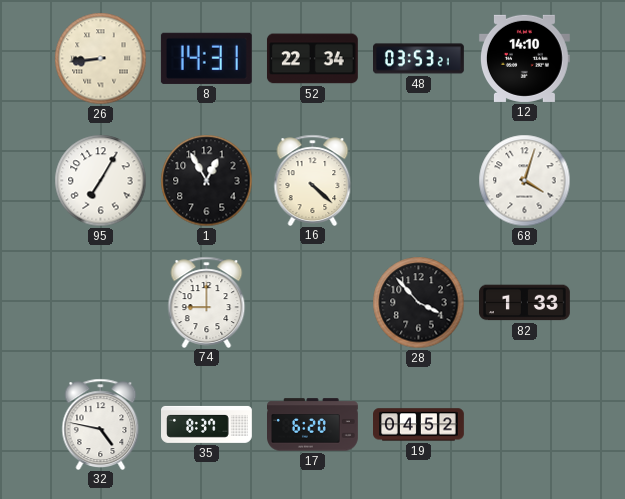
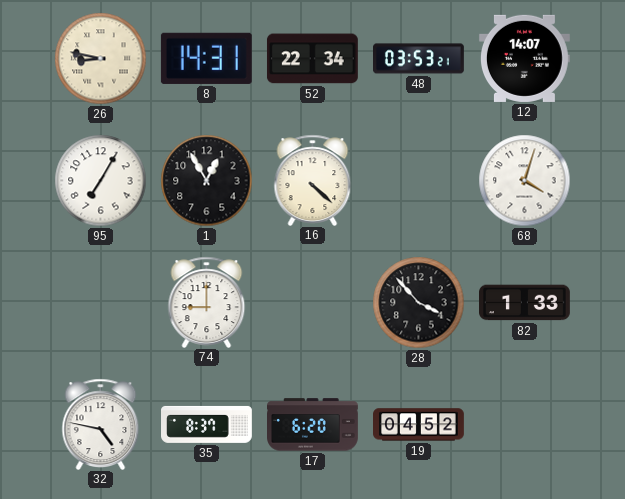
26: 8:44 -> 8:47
12: 14:10 -> 14:07
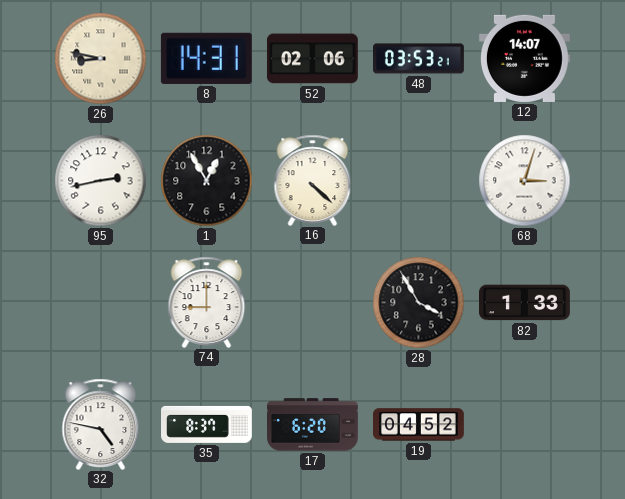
52: 22:34 -> 02:06
95: 7:05 -> 2:43
68: 4:03 -> 3:03
28: 3:53 -> 3:55
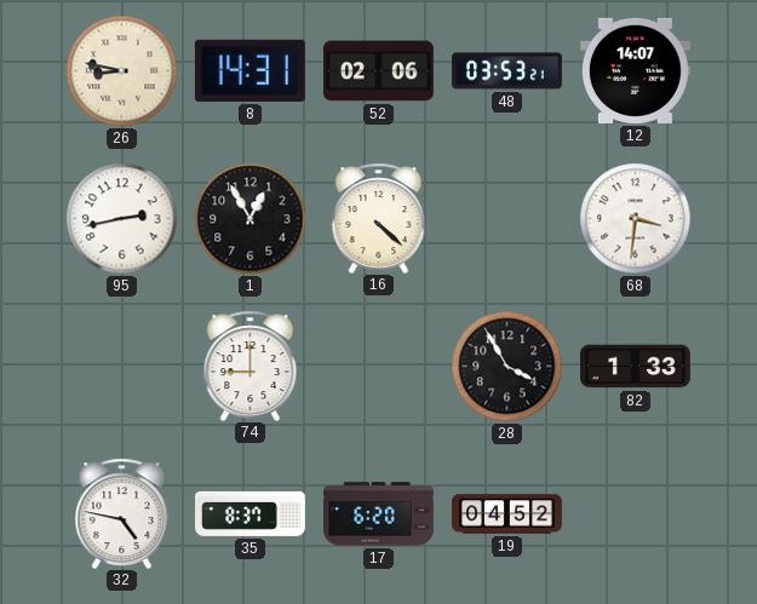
68: 3:03 -> 3:31
